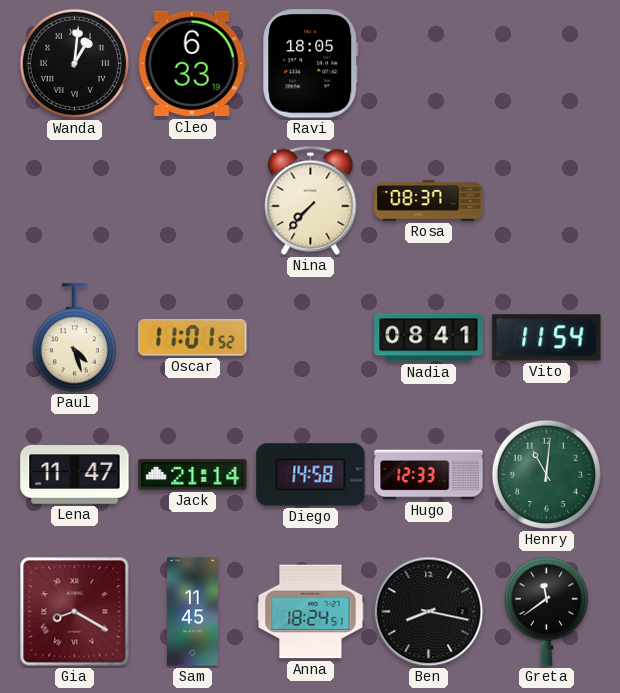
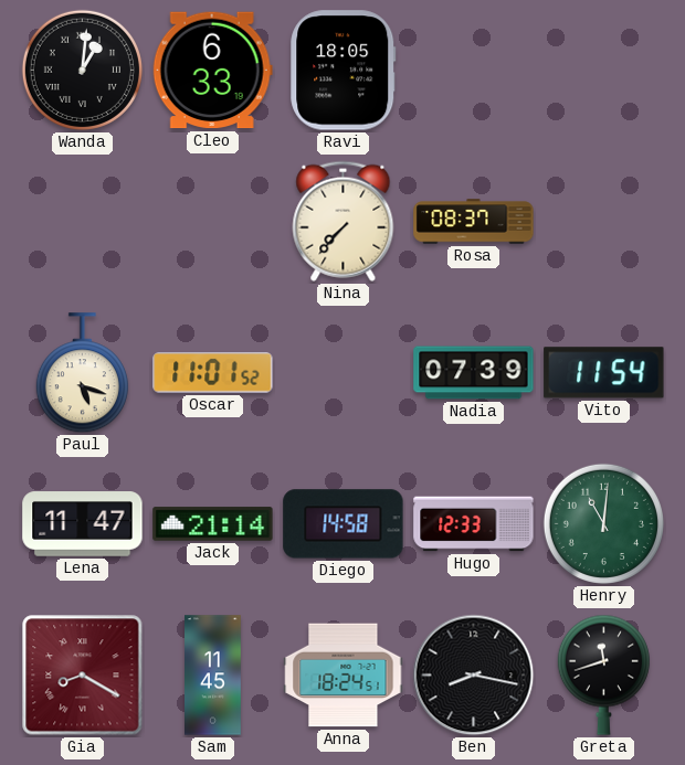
Paul: 4:27 -> 5:18
Nadia: 08:41 -> 07:39
Greta: 11:39 -> 11:42
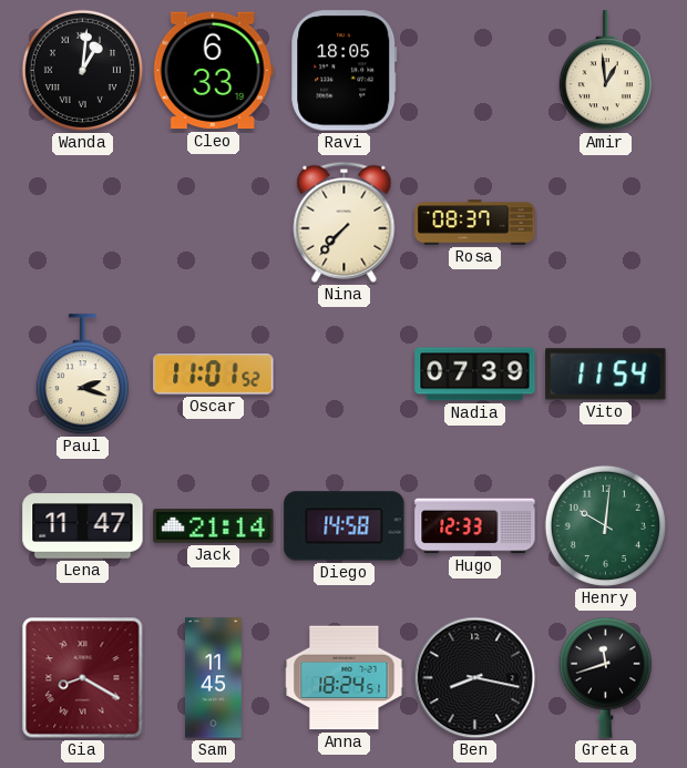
Amir: none -> 12:59
Paul: 5:18 -> 2:18
Henry: 11:01 -> 10:01
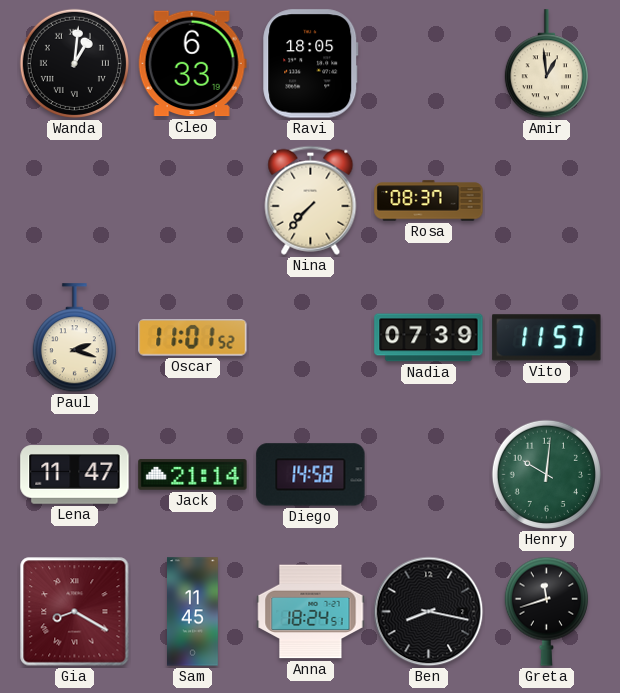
Vito: 11:54 -> 11:57
Hugo: 12:33 -> none
